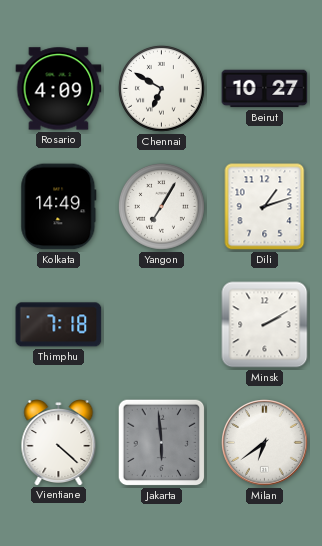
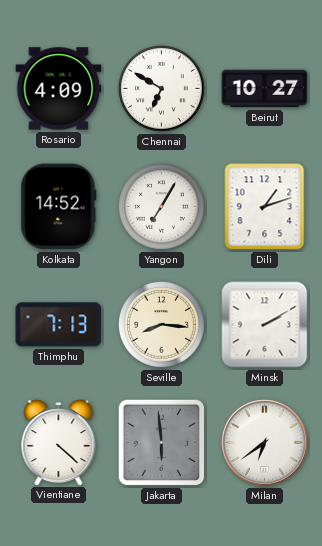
Kolkata: 14:49 -> 14:52
Thimphu: 7:18 -> 7:13
Seville: none -> 8:16
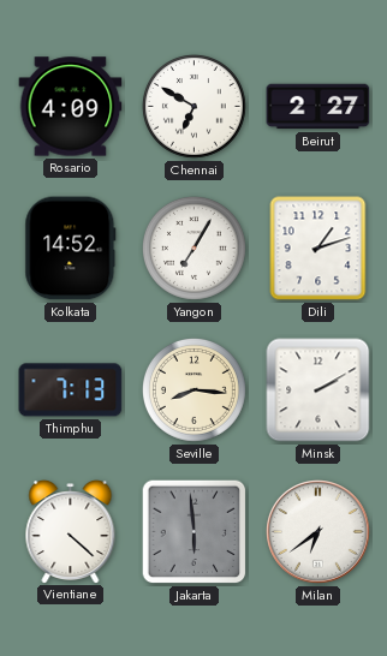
Beirut: 10:27 -> 2:27
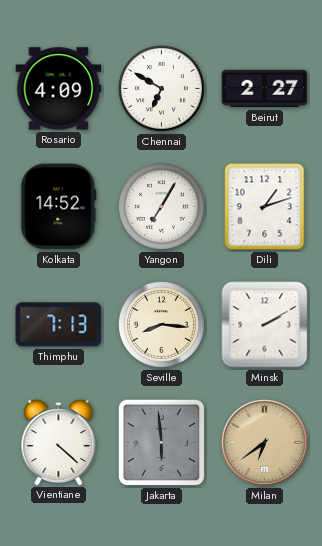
Milan dial: white -> champagne
